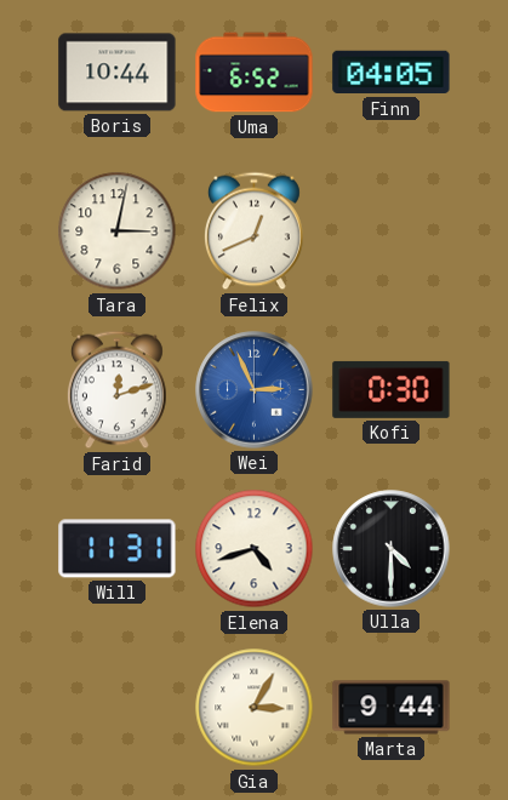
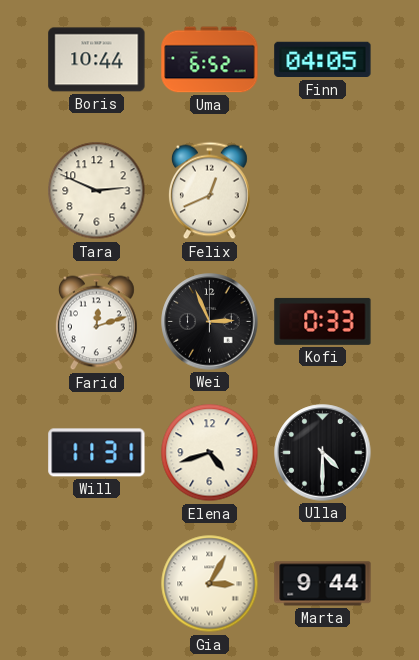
Tara: 3:02 -> 2:49
Wei dial: blue -> black
Kofi: 0:30 -> 0:33
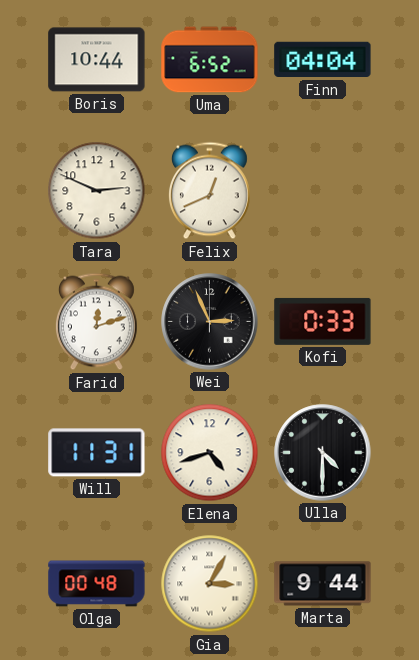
Finn: 04:05 -> 04:04
Olga: none -> 00:48
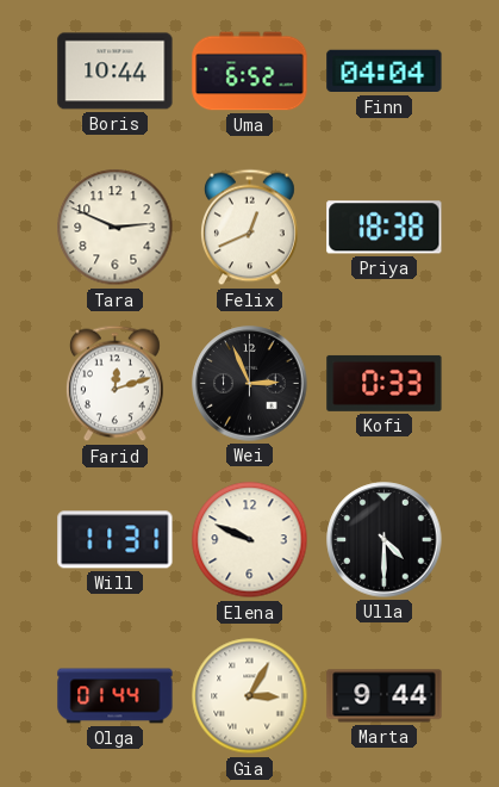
Priya: none -> 18:38
Elena: 4:42 -> 9:49
Olga: 00:48 -> 01:44
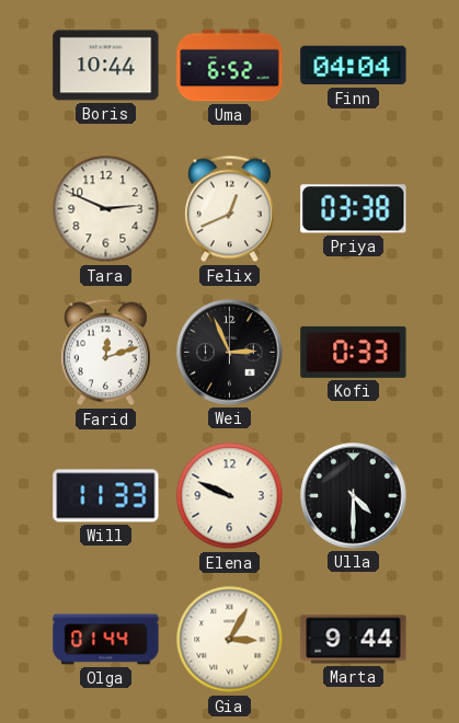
Priya: 18:38 -> 03:38
Will: 11:31 -> 11:33
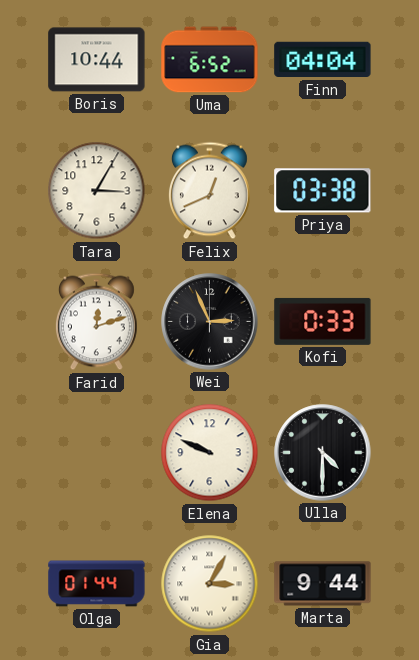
Tara: 2:49 -> 3:05
Will: 11:33 -> none
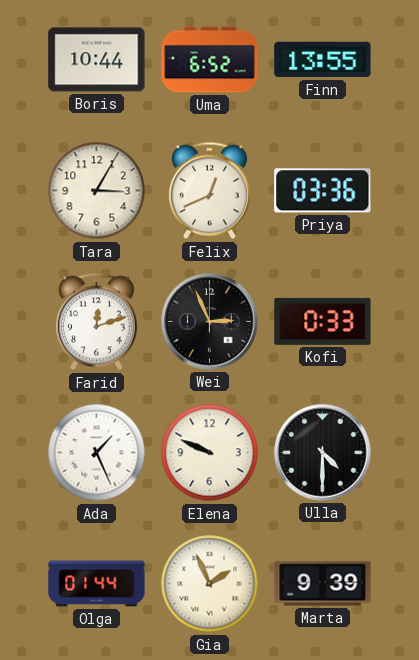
Finn: 04:04 -> 13:55
Priya: 03:38 -> 03:36
Ada: none -> 1:26
Gia: 3:05 -> 1:56
Marta: 9:44 -> 9:39
